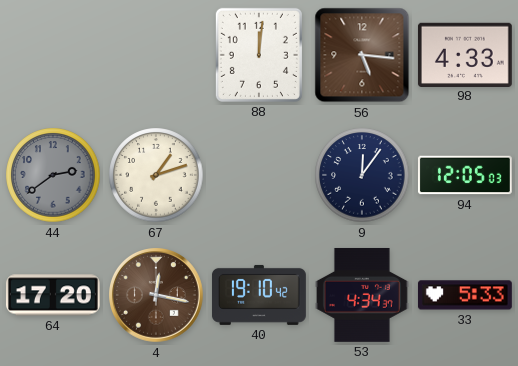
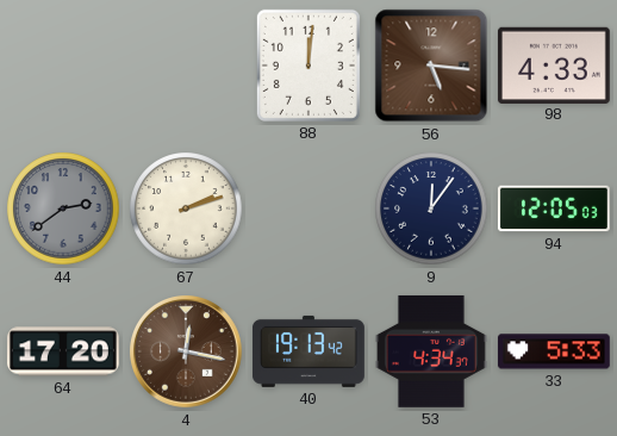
67: 1:12 -> 2:12
40: 19:10 -> 19:13
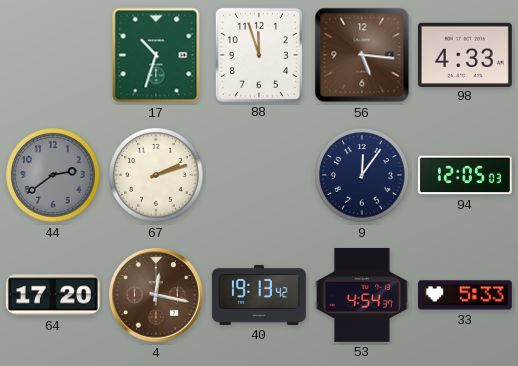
17: none -> 10:33
88: 12:01 -> 11:57
53: 4:34 -> 4:54
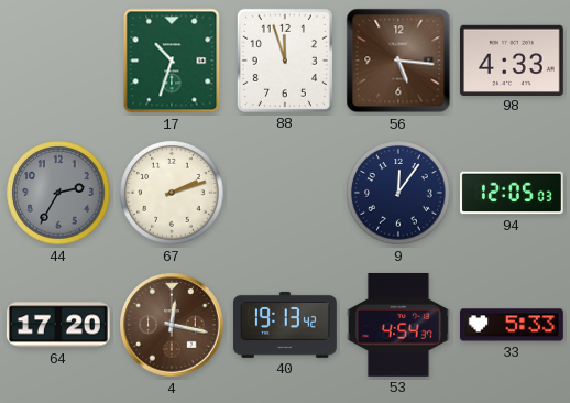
44: 2:39 -> 2:35
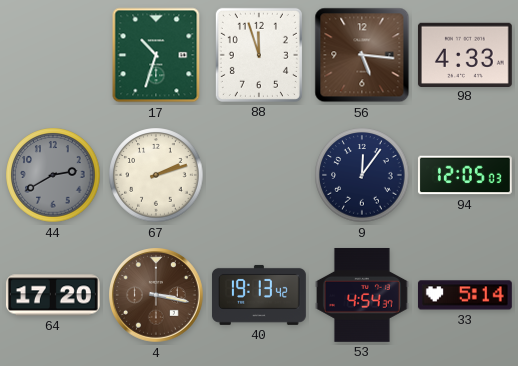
44: 2:35 -> 2:40
4: 12:17 -> 3:17
33: 5:33 -> 5:14
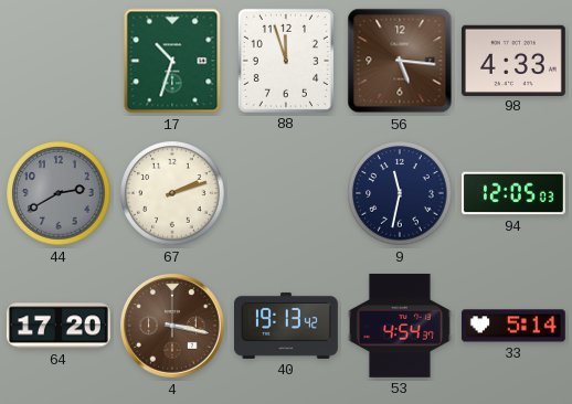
9: 12:06 -> 11:32
